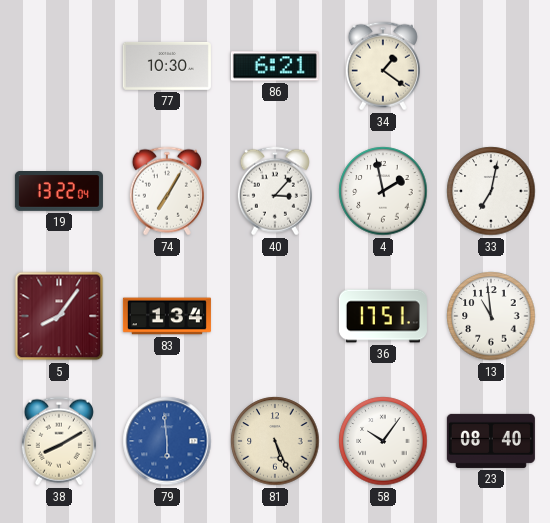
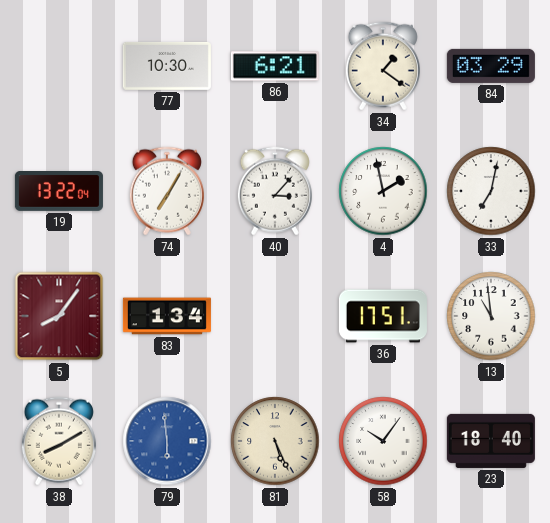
84: none -> 03:29
23: 08:40 -> 18:40
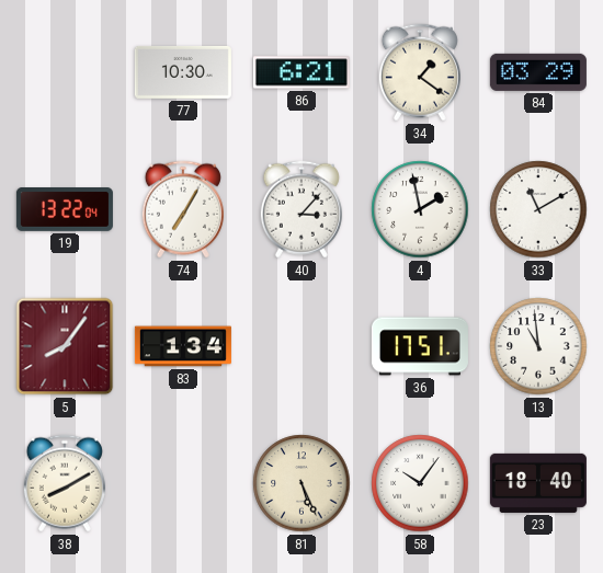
33: 7:02 -> 11:10
79: 5:59 -> none
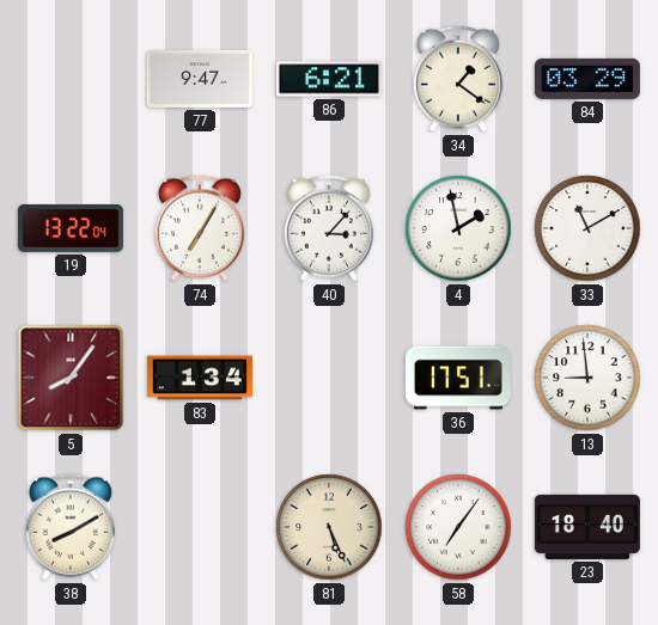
77: 10:30 -> 9:47
13: 10:59 -> 8:59
58: 10:06 -> 7:06
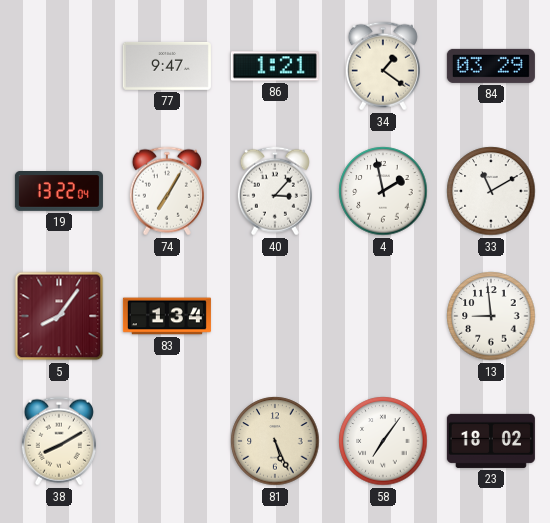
86: 6:21 -> 1:21
36: 17:51 -> none
23: 18:40 -> 18:02
